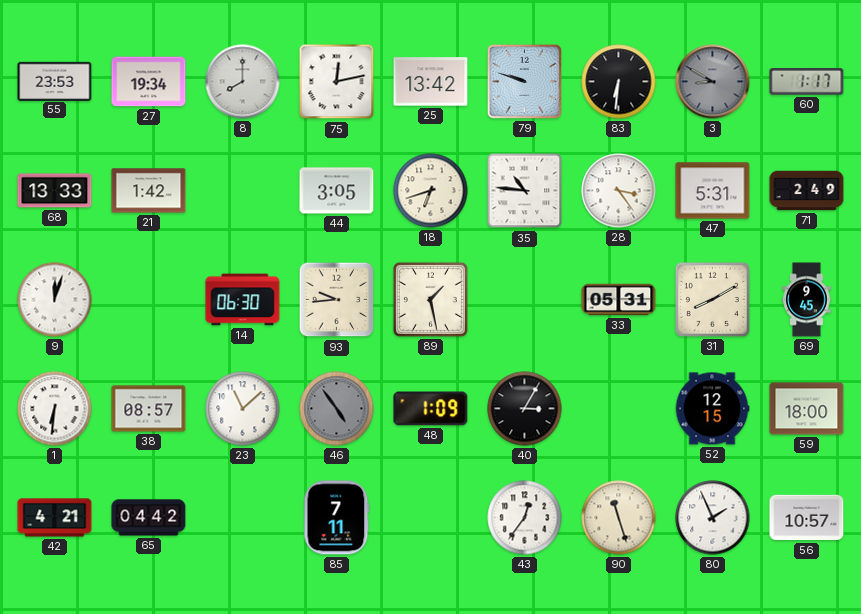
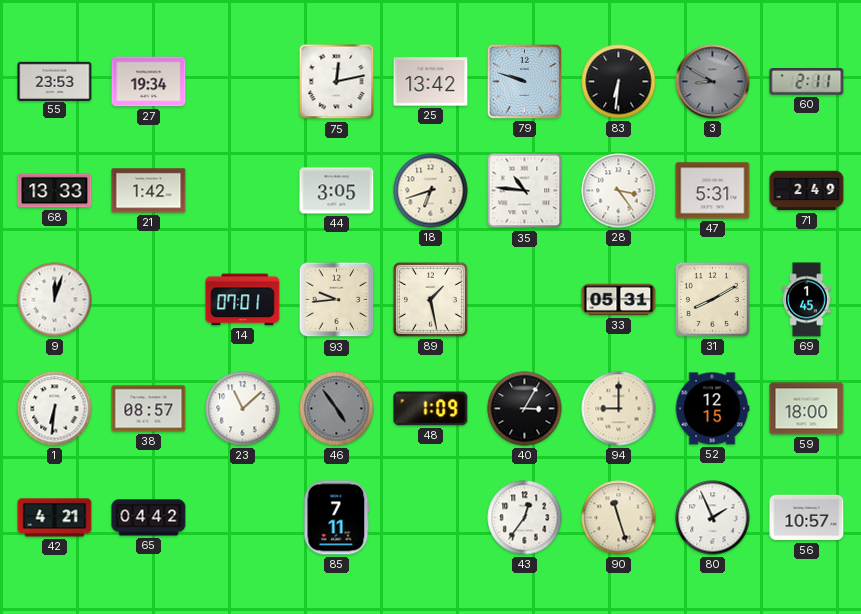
8: 8:00 -> none
60: 1:17 -> 2:11
14: 06:30 -> 07:01
69: 9:45 -> 1:45
94: none -> 9:00
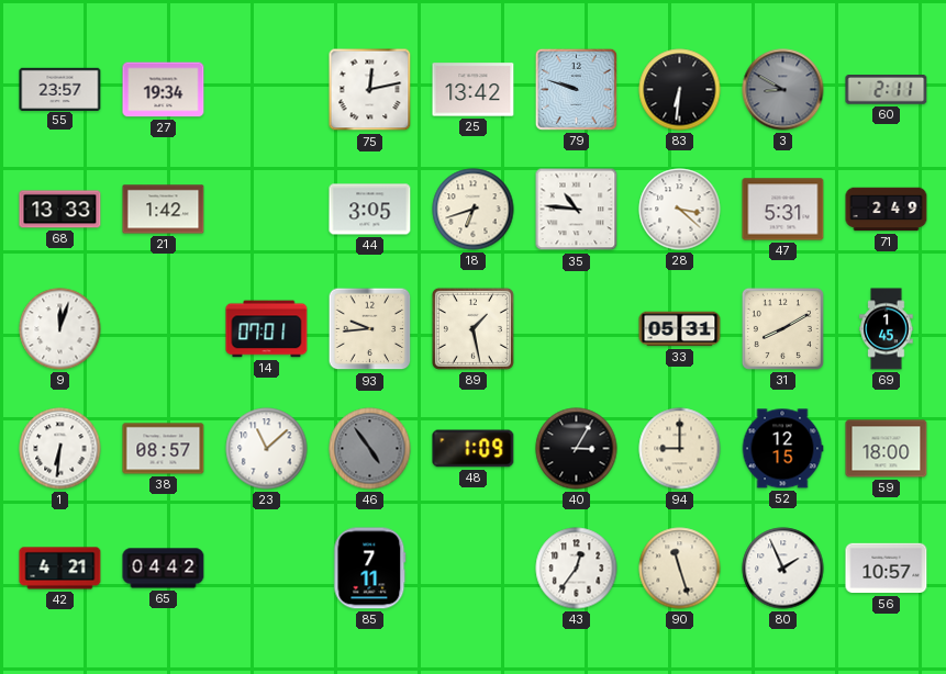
55: 23:53 -> 23:57
28: 3:24 -> 3:22
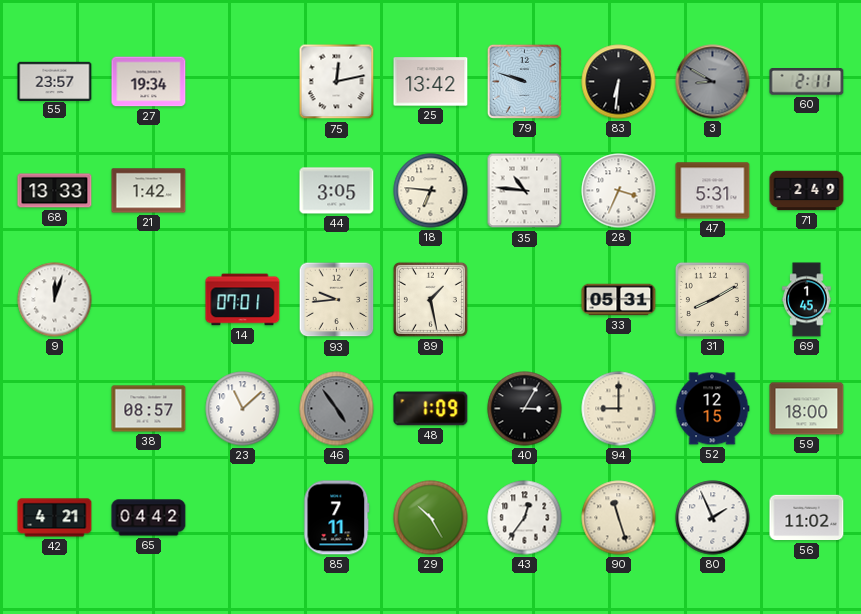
18: 6:42 -> 6:46
28: 3:22 -> 3:34
1: 6:31 -> none
29: none -> 10:25
56: 10:57 -> 11:02
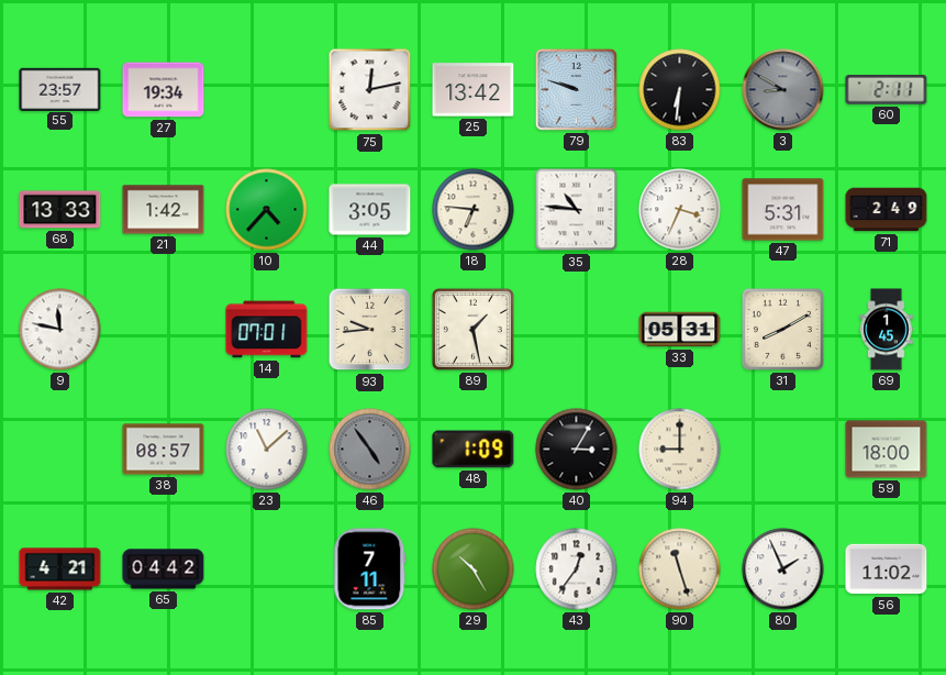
10: none -> 4:37
9: 12:03 -> 11:47
52: 12:15 -> none
